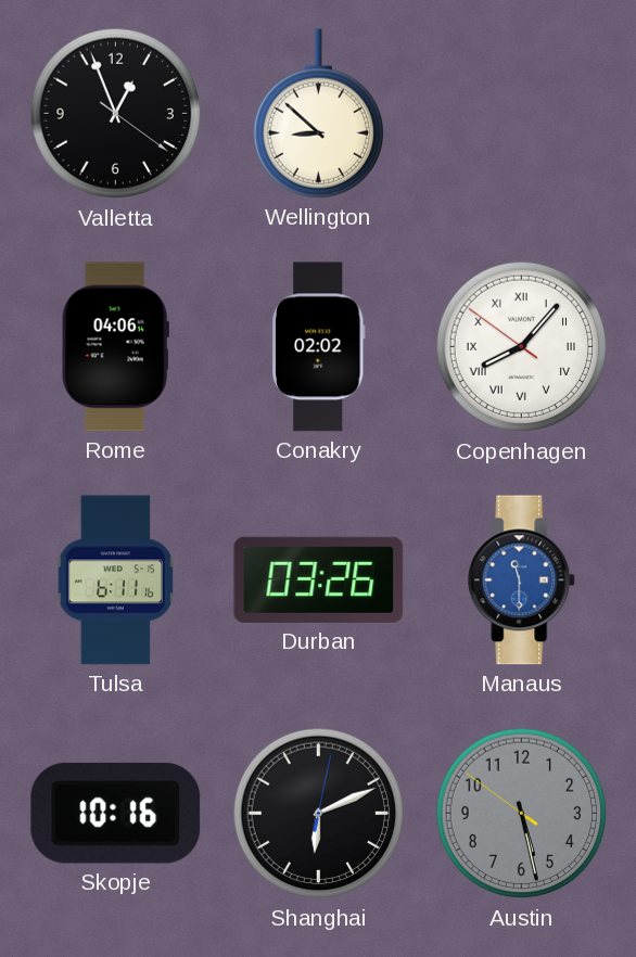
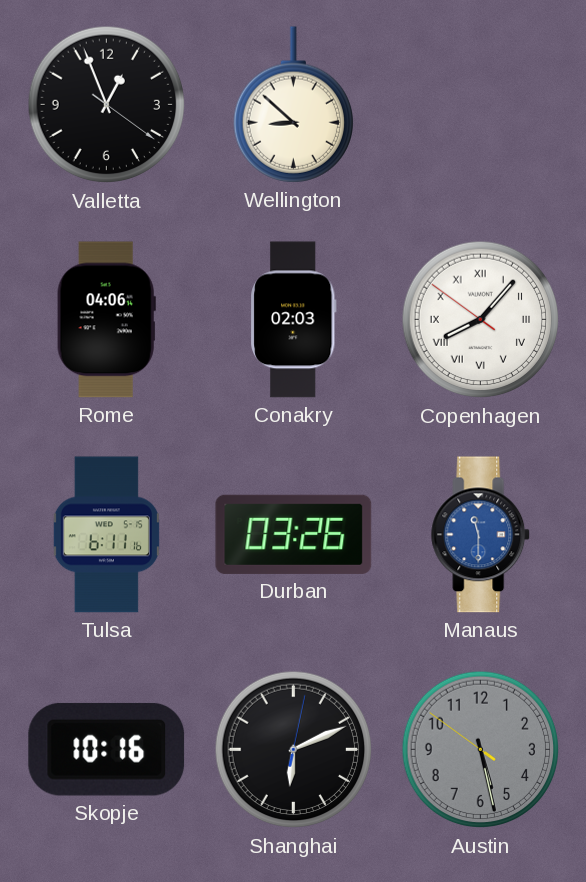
Conakry: 02:02 -> 02:03
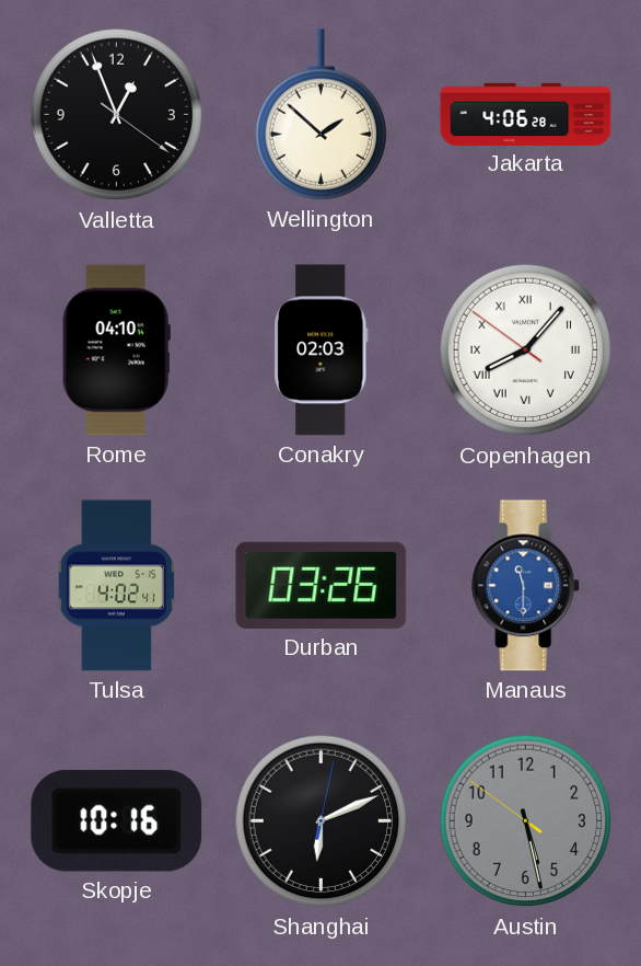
Wellington: 8:52 -> 1:52
Jakarta: none -> 4:06
Rome: 04:06 -> 04:10
Tulsa: 6:11 -> 4:02
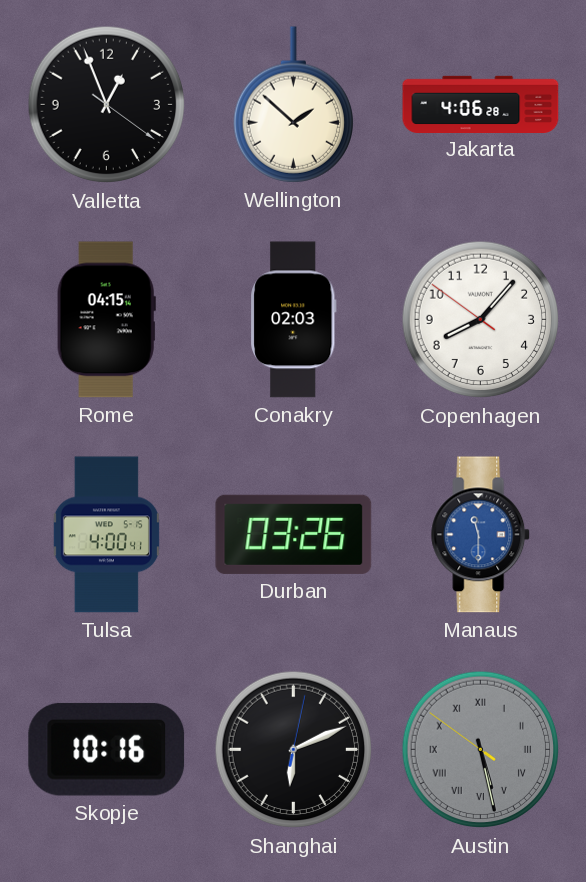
Rome: 04:10 -> 04:15
Copenhagen numerals: Roman -> Arabic
Tulsa: 4:02 -> 4:00
Austin numerals: Arabic -> Roman
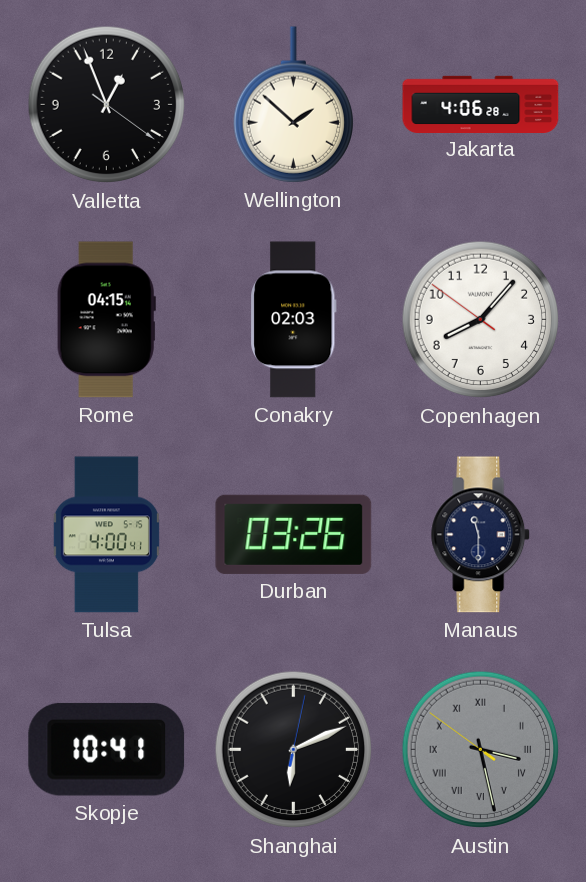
Manaus dial: blue -> navy
Skopje: 10:16 -> 10:41
Austin: 5:27 -> 3:27
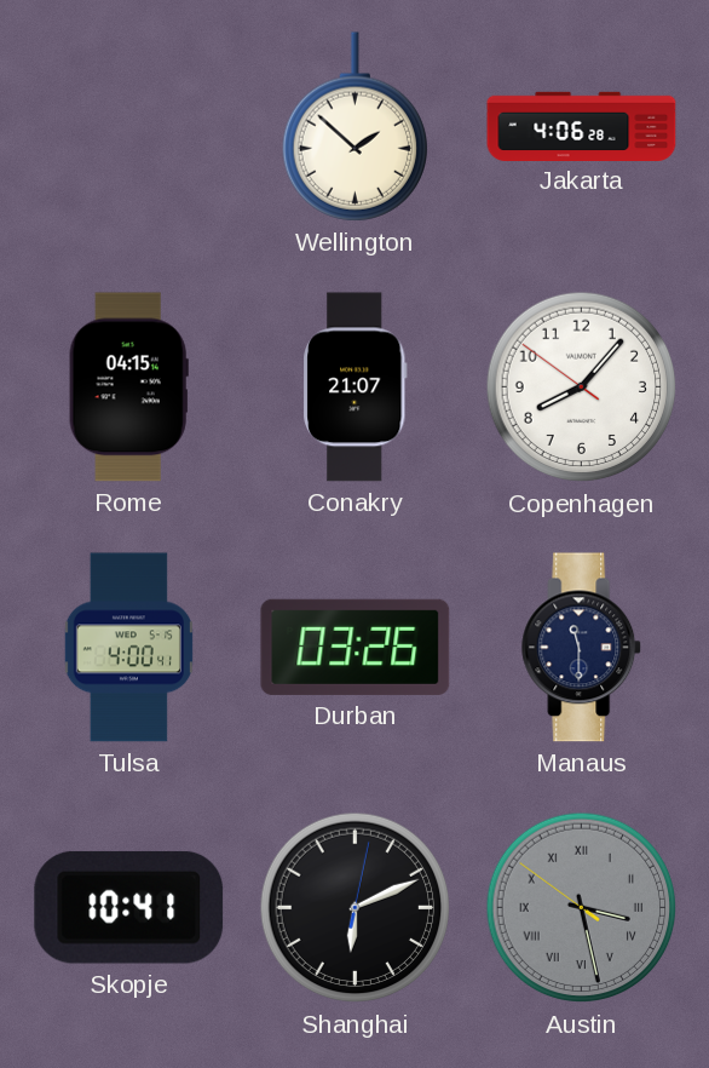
Valletta: 12:56 -> none
Conakry: 02:03 -> 21:07
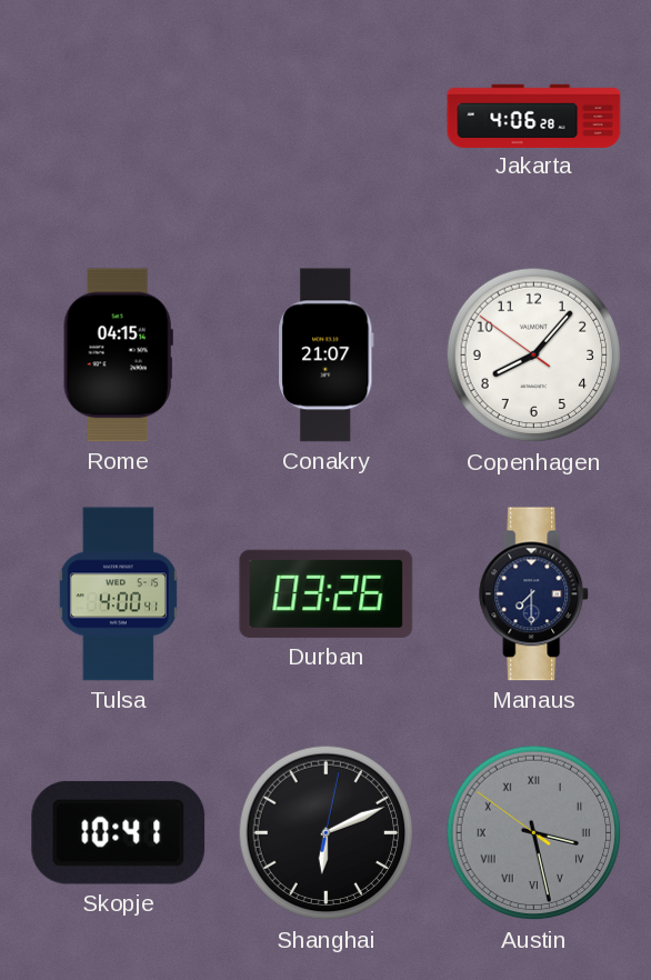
Wellington: 1:52 -> none
Manaus: 11:30 -> 7:30
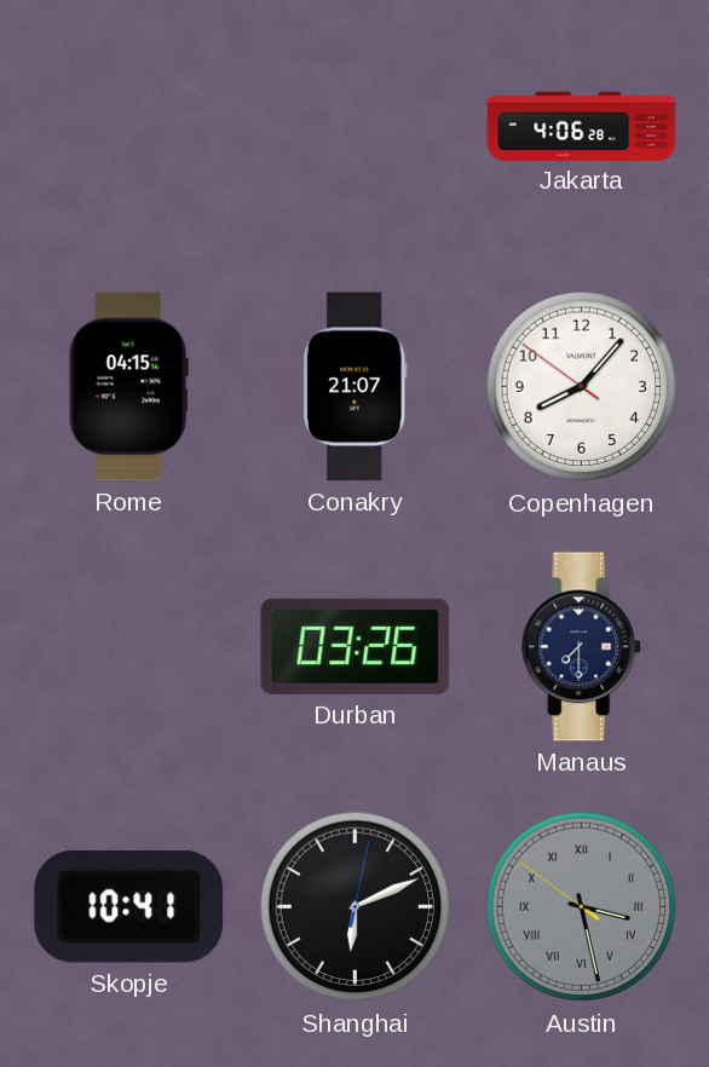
Tulsa: 4:00 -> none
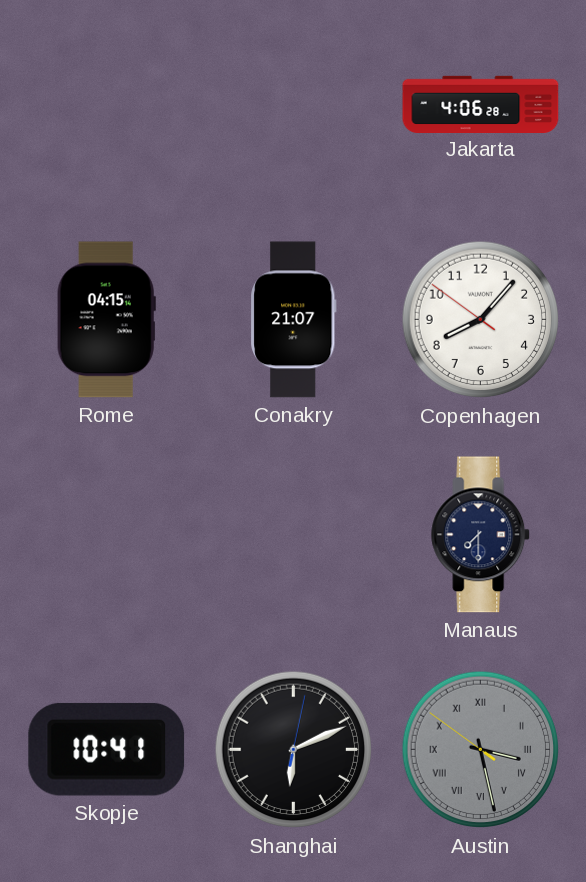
Durban: 03:26 -> none
